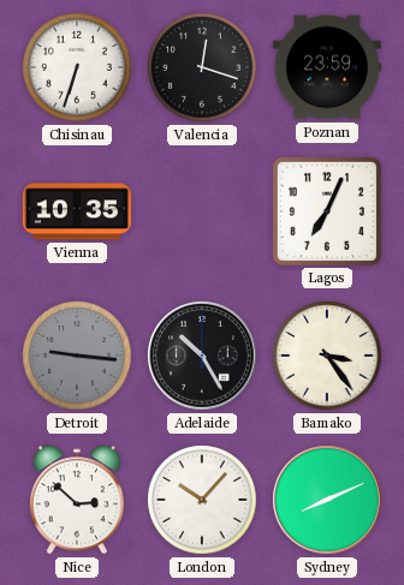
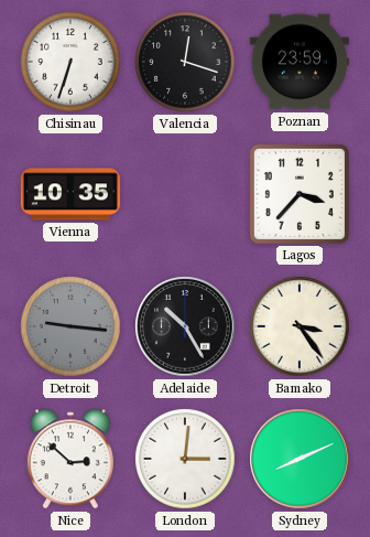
Lagos: 7:04 -> 3:37
London: 10:07 -> 3:01
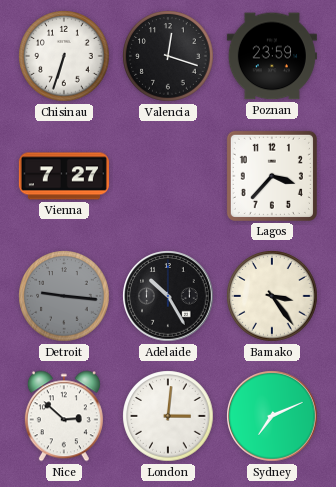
Vienna: 10:35 -> 7:27
Sydney: 8:11 -> 7:11
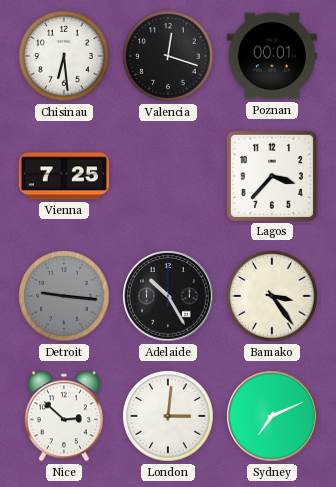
Chisinau: 6:33 -> 6:29
Poznan: 23:59 -> 00:01
Vienna: 7:27 -> 7:25
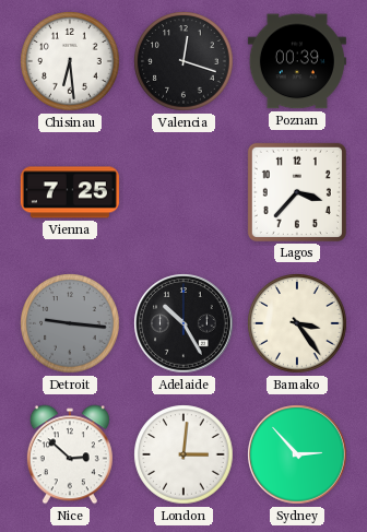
Poznan: 00:01 -> 00:39
Sydney: 7:11 -> 2:53
